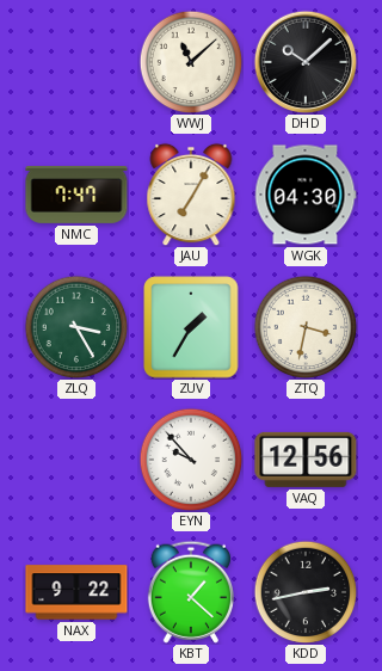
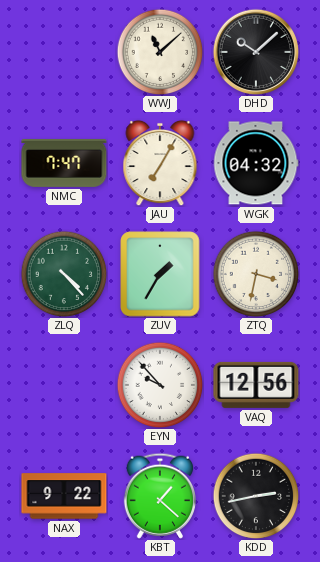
WGK: 04:30 -> 04:32
ZLQ: 3:25 -> 4:23
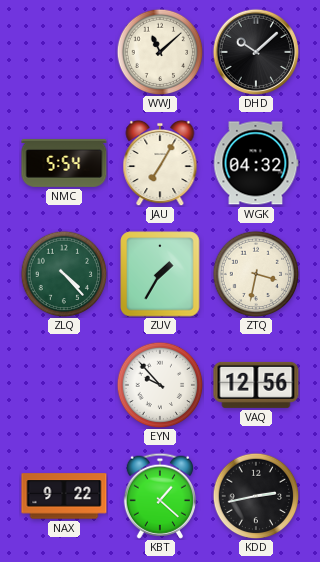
NMC: 7:47 -> 5:54
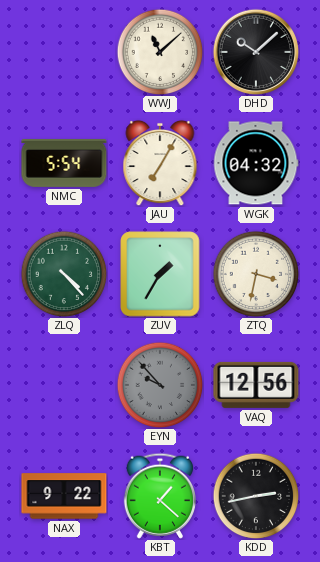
EYN dial: white -> grey
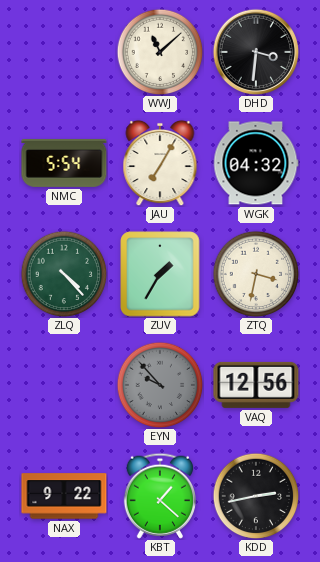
DHD: 10:08 -> 3:31
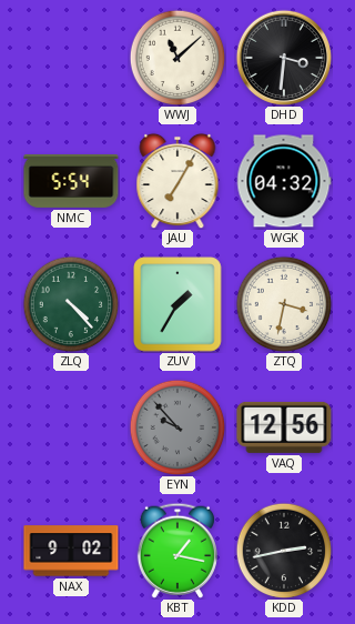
NAX: 9:22 -> 9:02
KBT: 1:22 -> 1:17
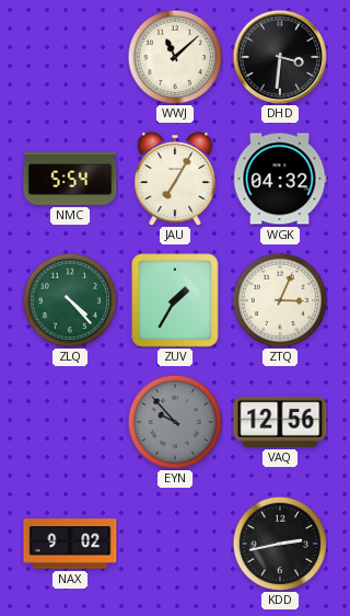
ZTQ: 3:32 -> 3:04
KBT: 1:17 -> none
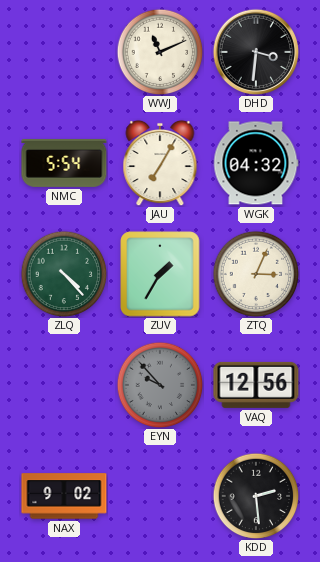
WWJ: 11:08 -> 11:11
KDD: 2:43 -> 2:29
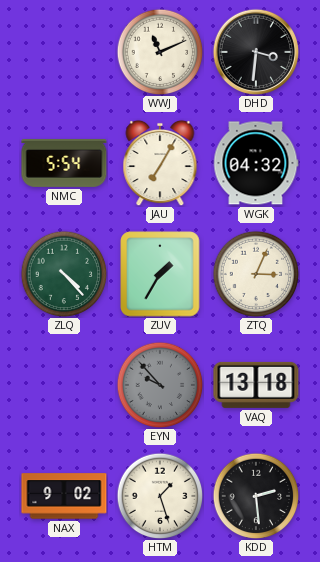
VAQ: 12:56 -> 13:18
HTM: none -> 1:27
